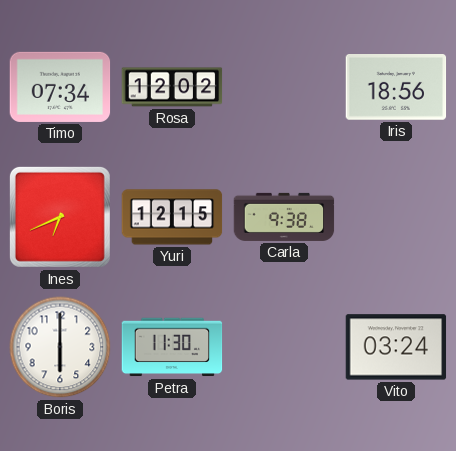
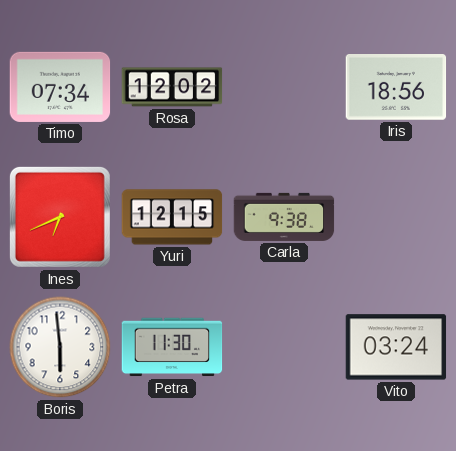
Boris: 6:00 -> 5:59
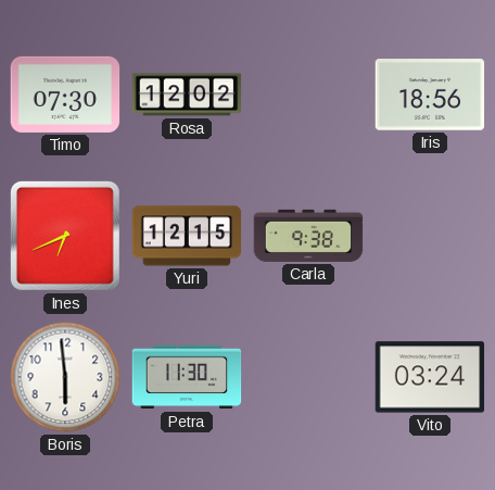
Timo: 07:34 -> 07:30
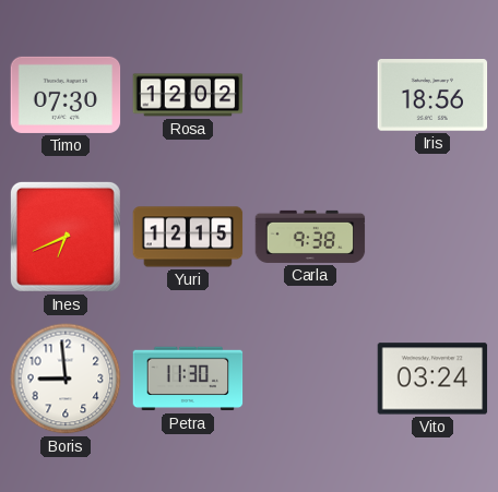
Boris: 5:59 -> 8:59
